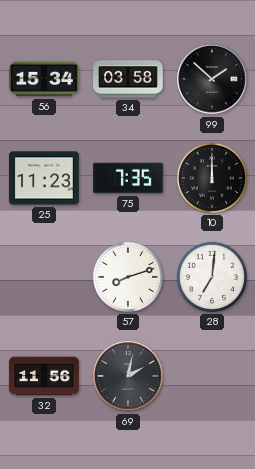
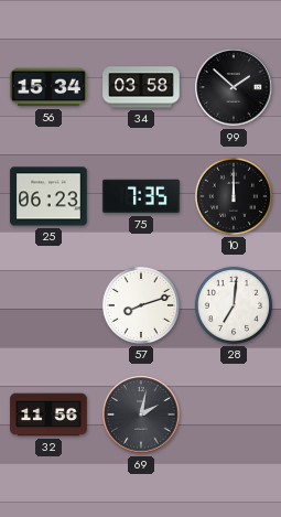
25: 11:23 -> 06:23
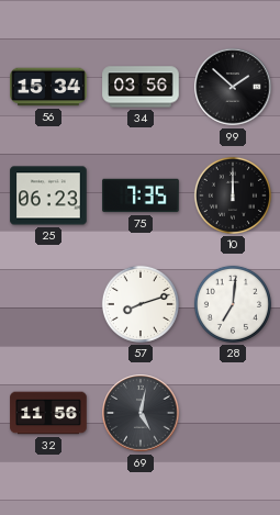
34: 03:58 -> 03:56
69: 2:02 -> 5:02
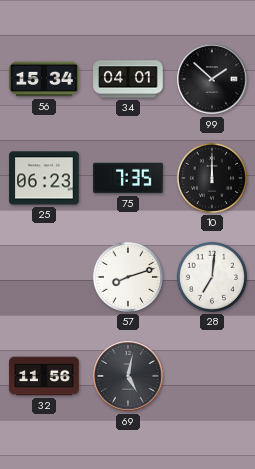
34: 03:56 -> 04:01
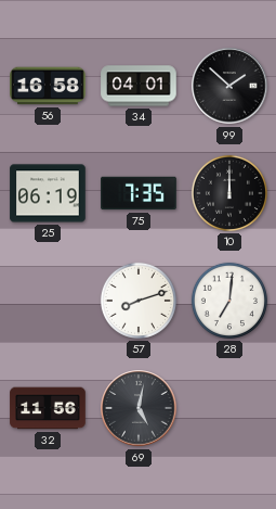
56: 15:34 -> 16:58
25: 06:23 -> 06:19
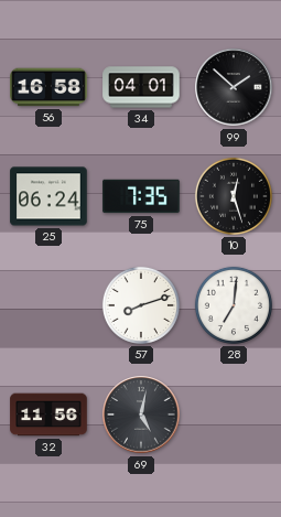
25: 06:19 -> 06:24
10: 12:00 -> 12:27
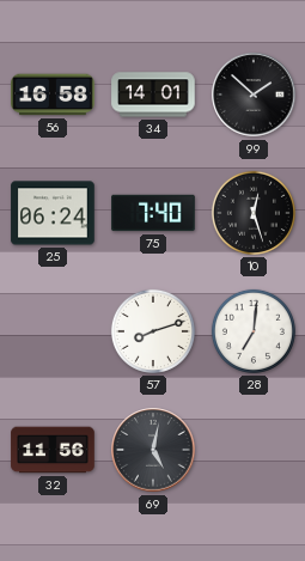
34: 04:01 -> 14:01
75: 7:35 -> 7:40
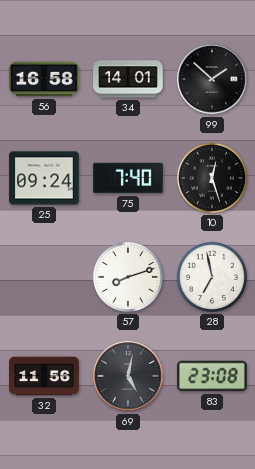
25: 06:24 -> 09:24
28: 7:01 -> 6:58
83: none -> 23:08
